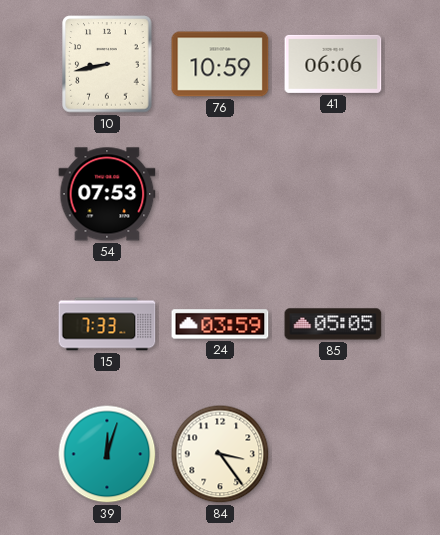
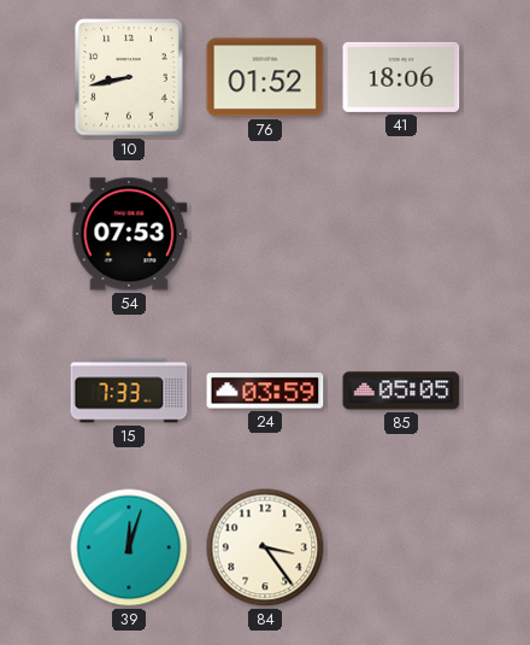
76: 10:59 -> 01:52
41: 06:06 -> 18:06
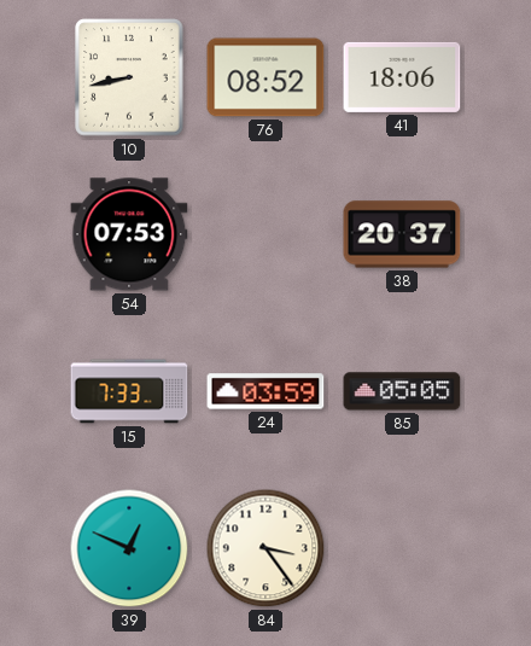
76: 01:52 -> 08:52
38: none -> 20:37
39: 12:03 -> 12:49
